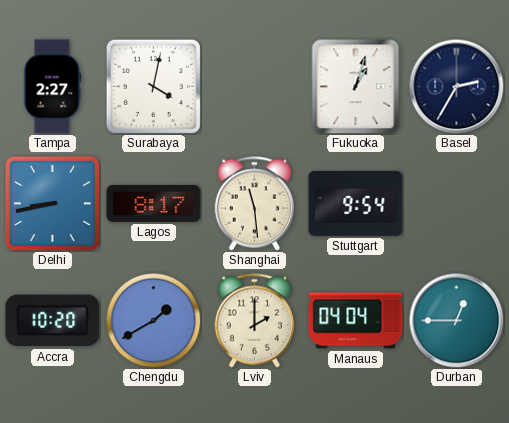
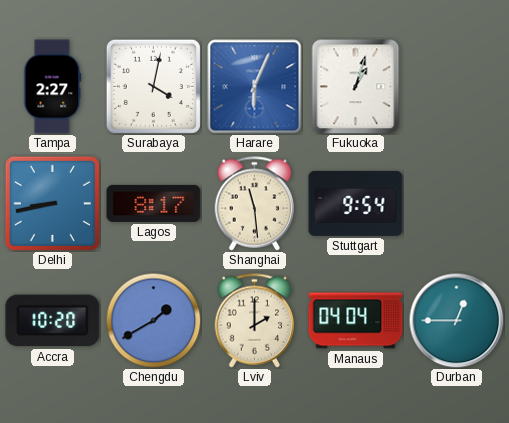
Harare: none -> 6:04
Basel: 2:35 -> none
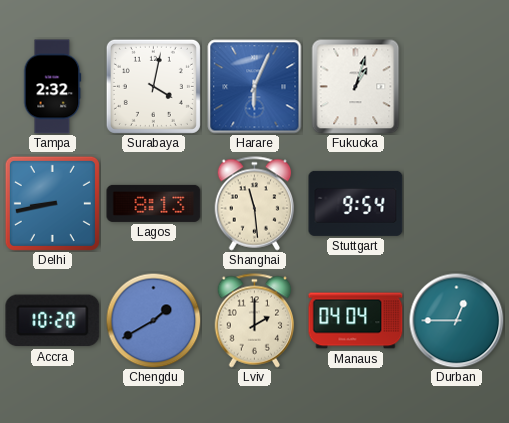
Tampa: 2:27 -> 2:32
Lagos: 8:17 -> 8:13
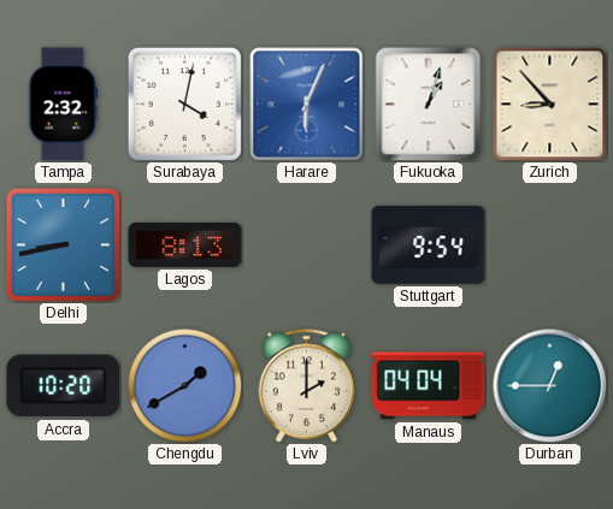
Zurich: none -> 8:53
Shanghai: 11:29 -> none
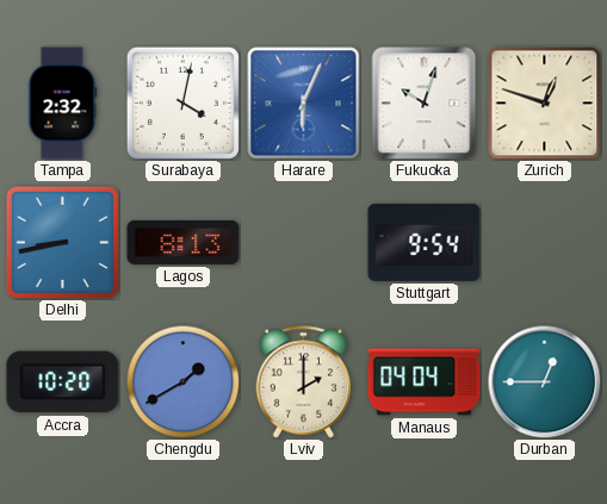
Fukuoka: 1:03 -> 10:03
Zurich: 8:53 -> 12:48
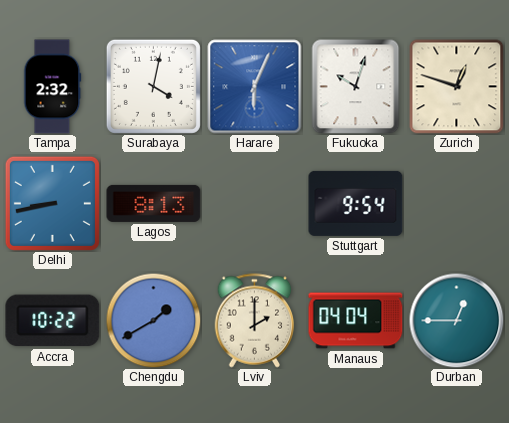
Accra: 10:20 -> 10:22
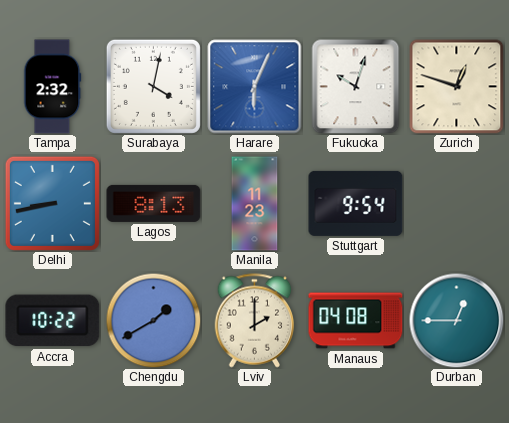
Manila: none -> 11:23
Manaus: 04:04 -> 04:08
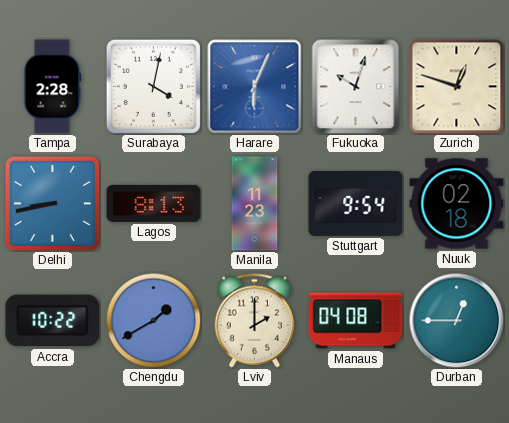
Tampa: 2:32 -> 2:28
Nuuk: none -> 02:18
